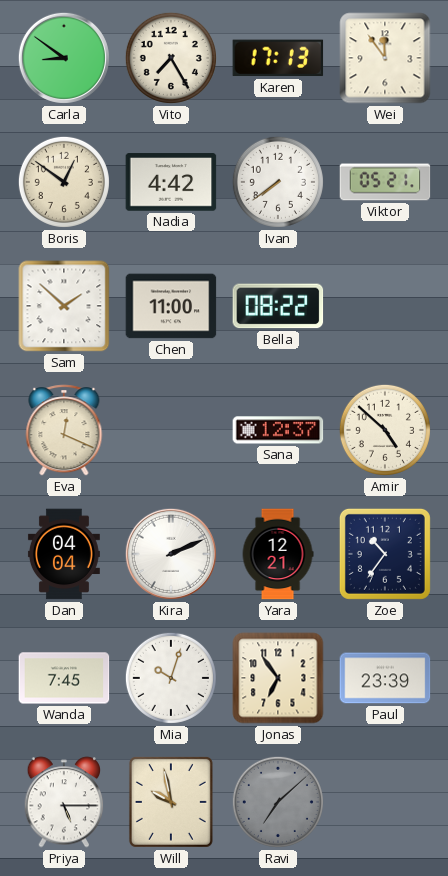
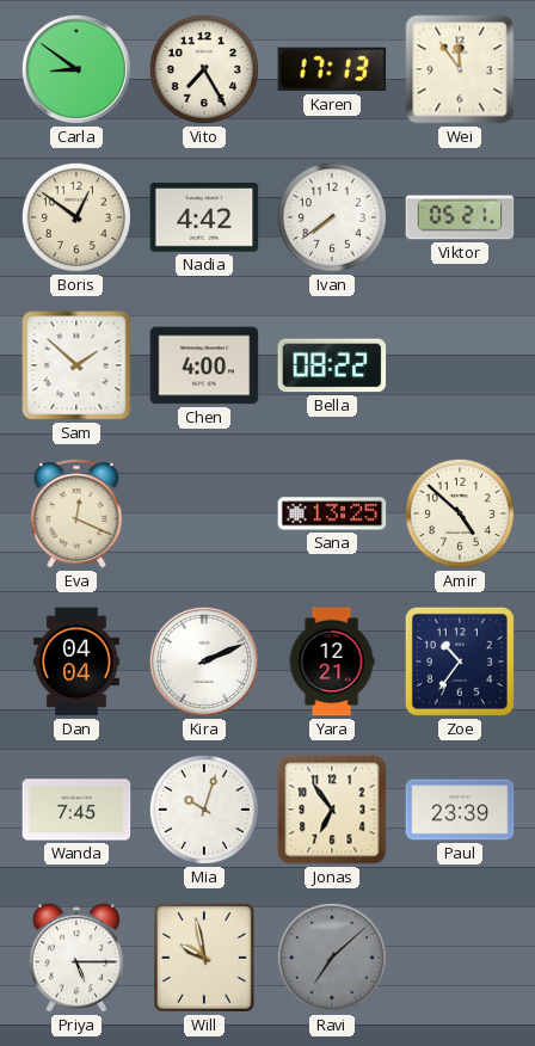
Chen: 11:00 -> 4:00
Sana: 12:37 -> 13:25
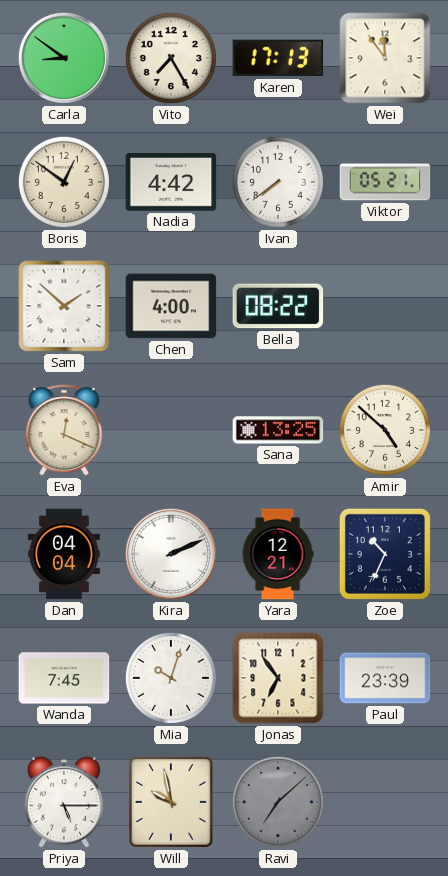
Zoe: 10:36 -> 10:34
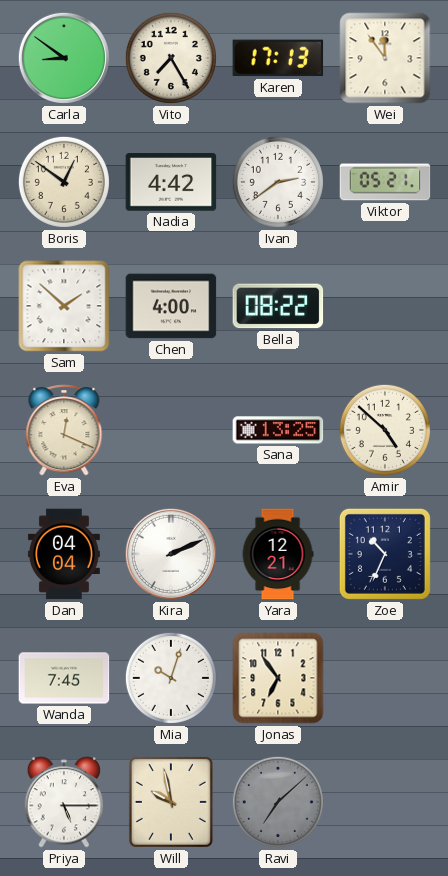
Ivan: 7:39 -> 2:39
Paul: 23:39 -> none
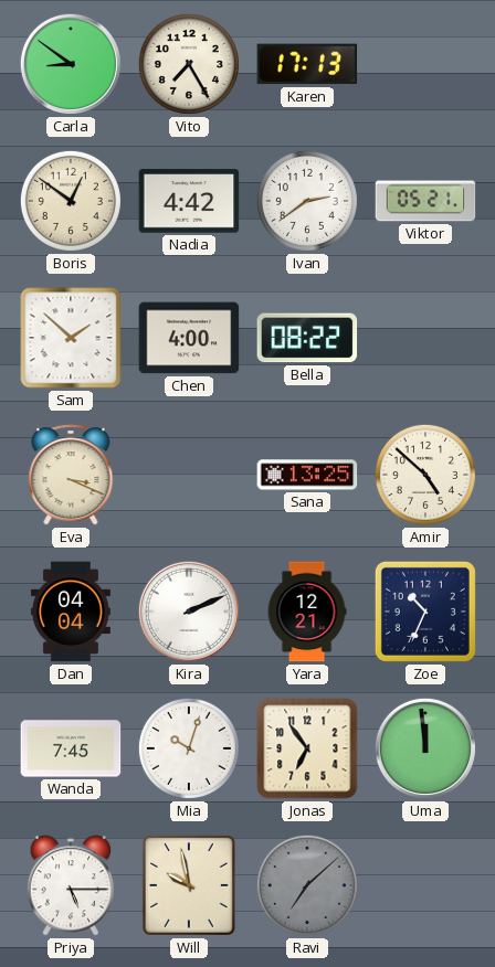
Wei: 11:54 -> none
Eva: 12:19 -> 3:19
Uma: none -> 11:59
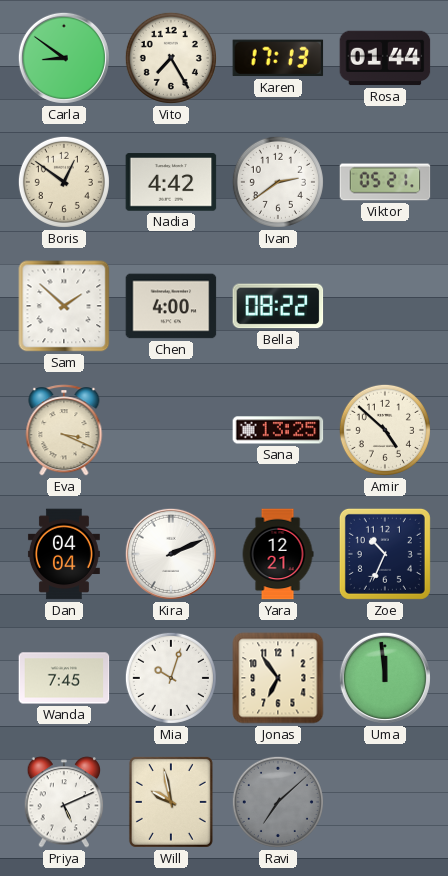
Rosa: none -> 01:44
Priya: 5:15 -> 5:11
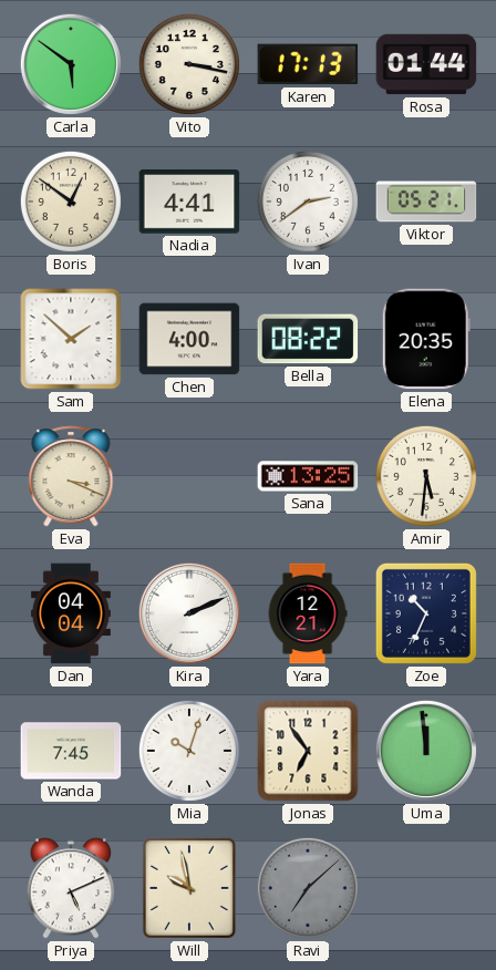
Carla: 8:51 -> 5:51
Vito: 7:25 -> 3:17
Nadia: 4:42 -> 4:41
Elena: none -> 20:35
Amir: 4:52 -> 5:31
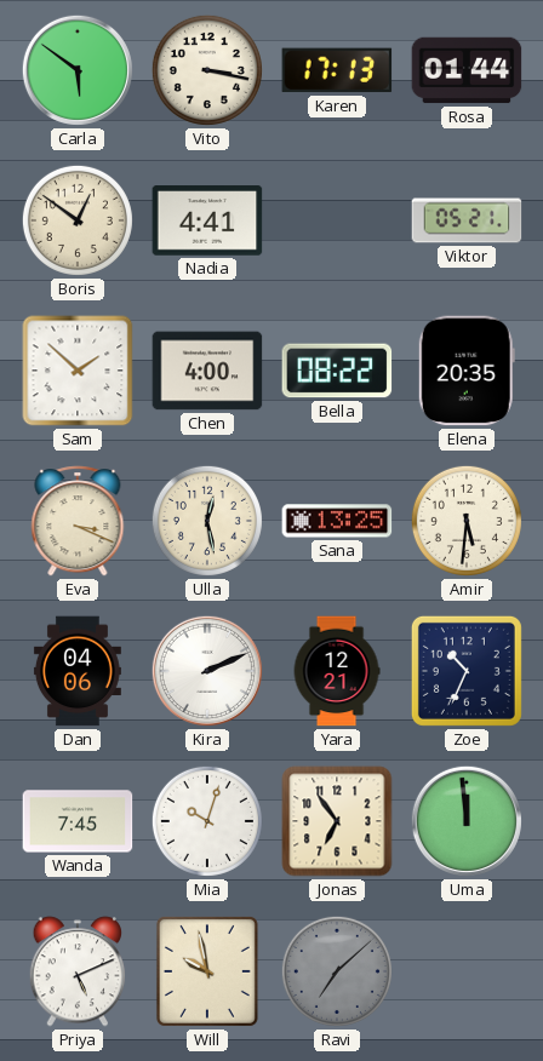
Ivan: 2:39 -> none
Ulla: none -> 12:28
Dan: 04:04 -> 04:06
